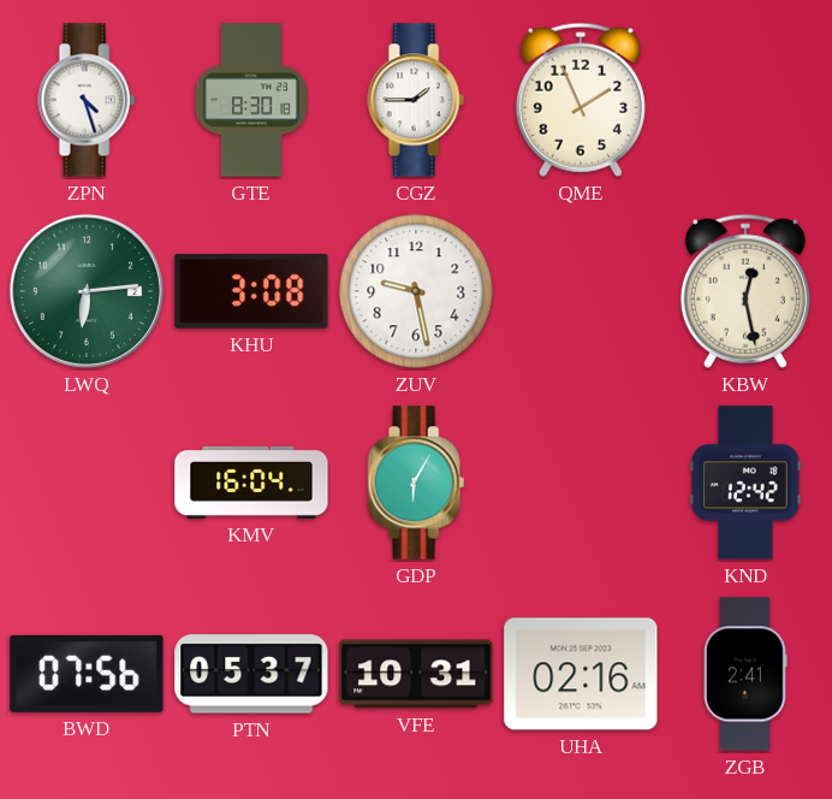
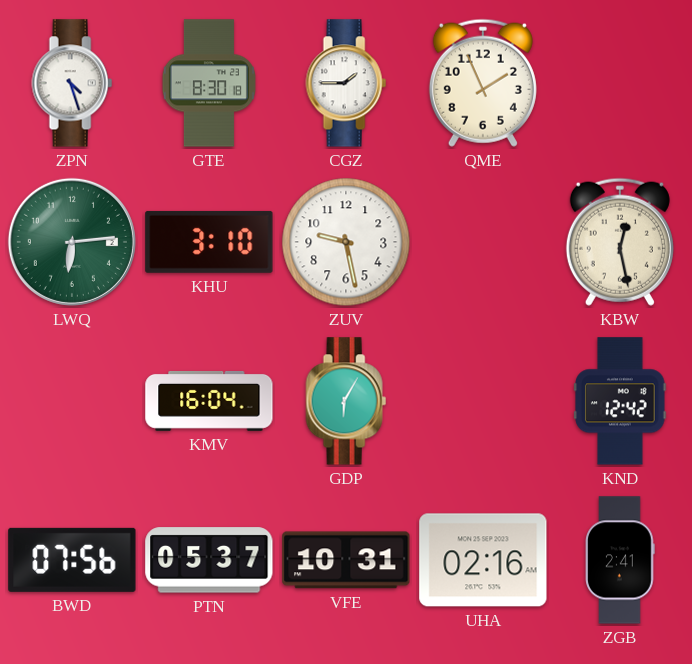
KHU: 3:08 -> 3:10
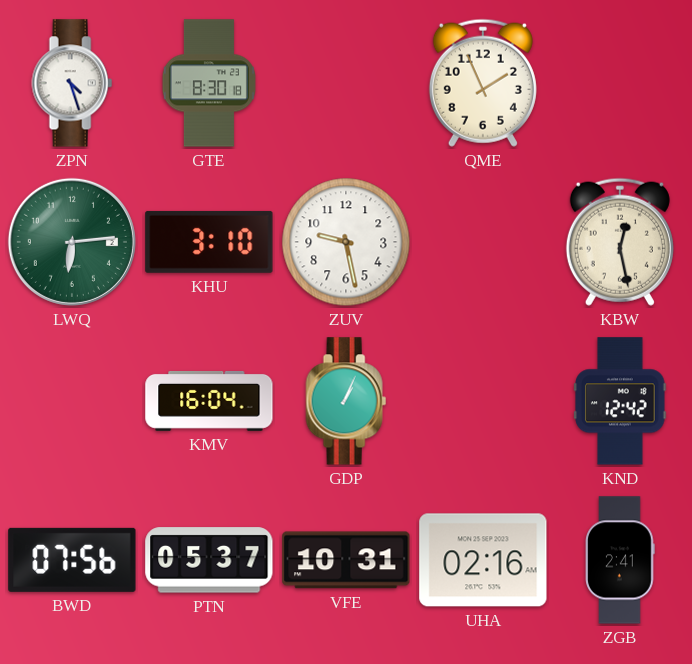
CGZ: 1:45 -> none
GDP: 6:05 -> 1:04
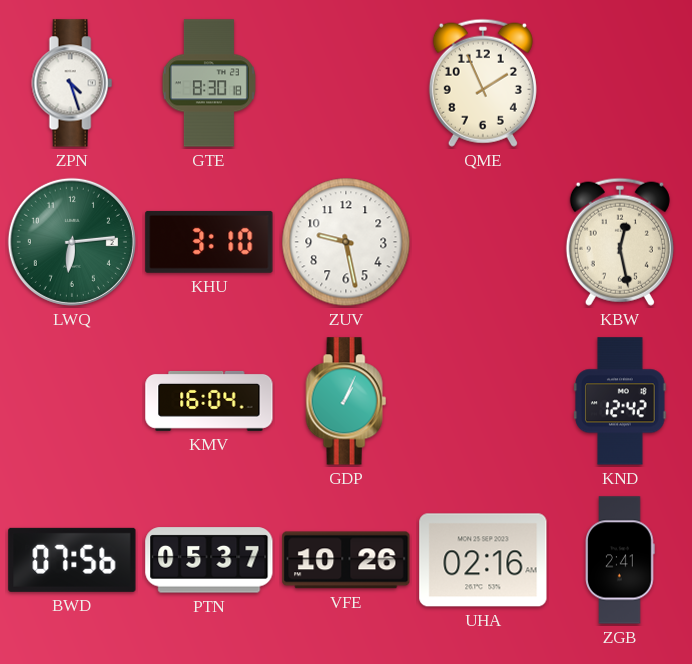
VFE: 10:31 -> 10:26
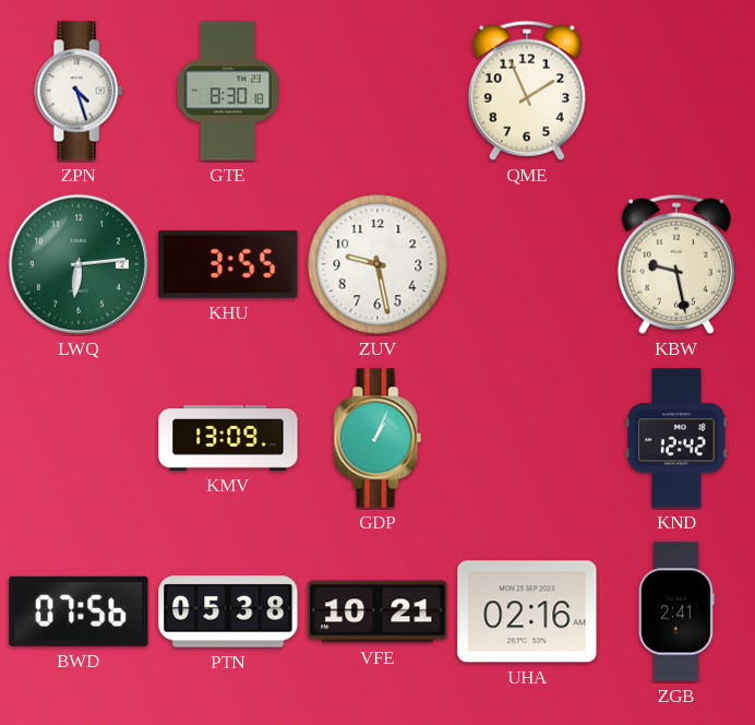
KHU: 3:10 -> 3:55
KBW: 12:28 -> 9:28
KMV: 16:04 -> 13:09
PTN: 05:37 -> 05:38
VFE: 10:26 -> 10:21
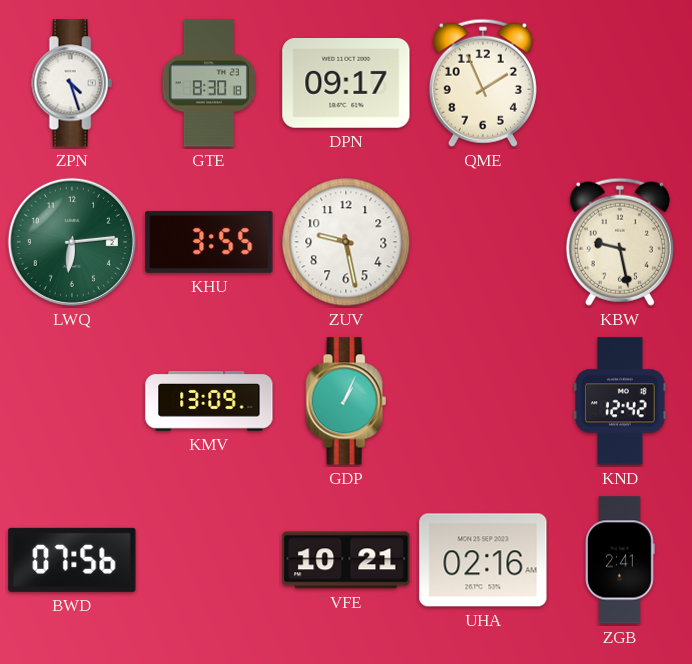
DPN: none -> 09:17
PTN: 05:38 -> none
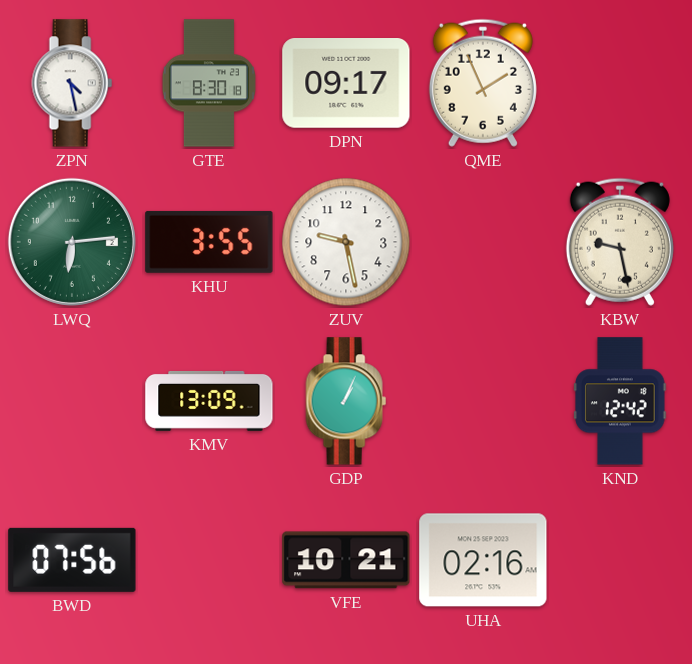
ZPN: 4:27 -> 4:28
ZGB: 2:41 -> none
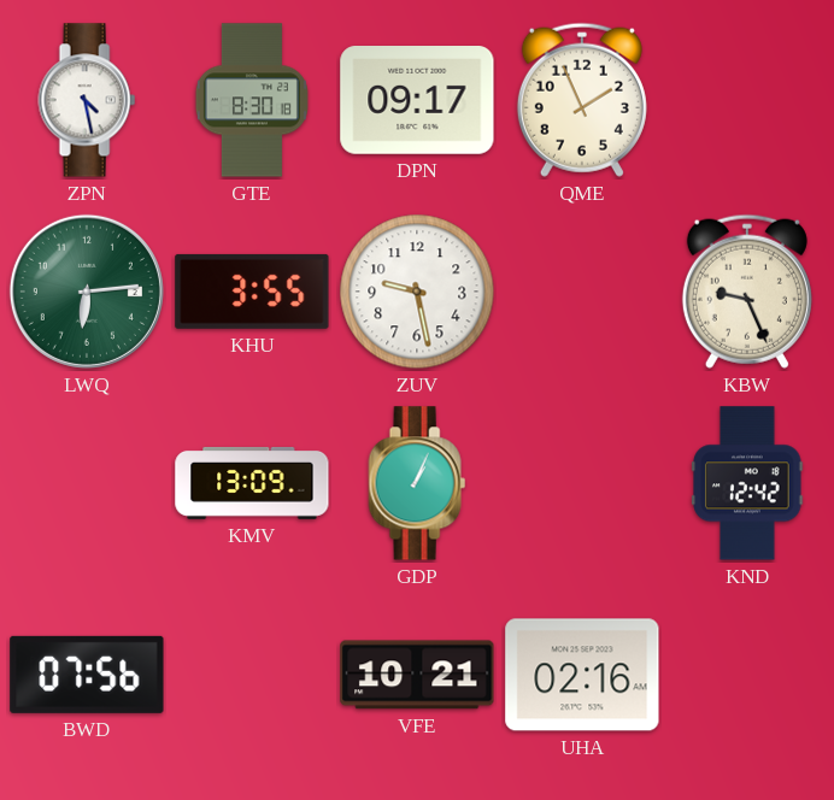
KBW: 9:28 -> 9:26
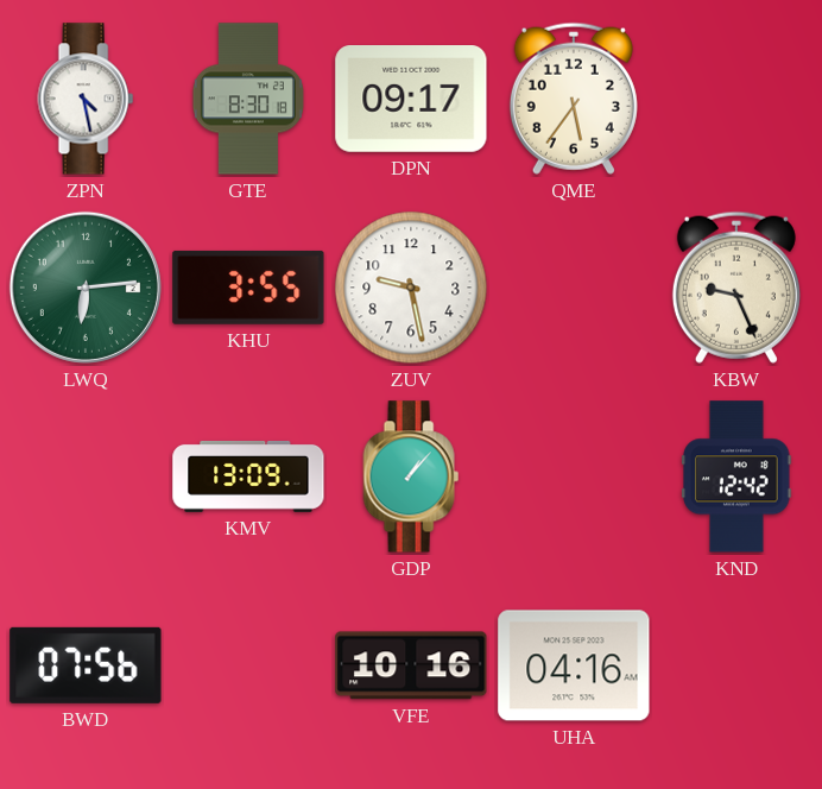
QME: 1:56 -> 5:36
GDP: 1:04 -> 1:07
VFE: 10:21 -> 10:16
UHA: 02:16 -> 04:16
